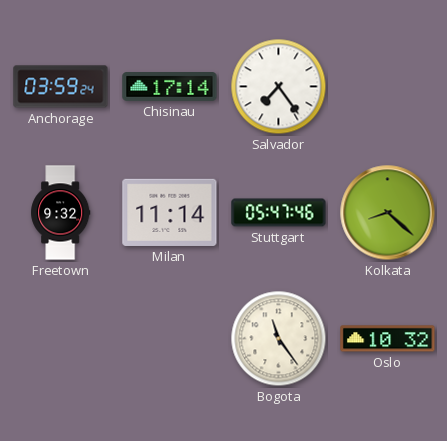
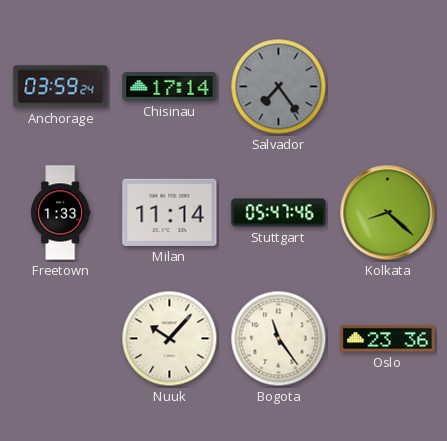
Salvador dial: white -> grey
Freetown: 9:32 -> 1:33
Nuuk: none -> 10:07
Oslo: 10:32 -> 23:36
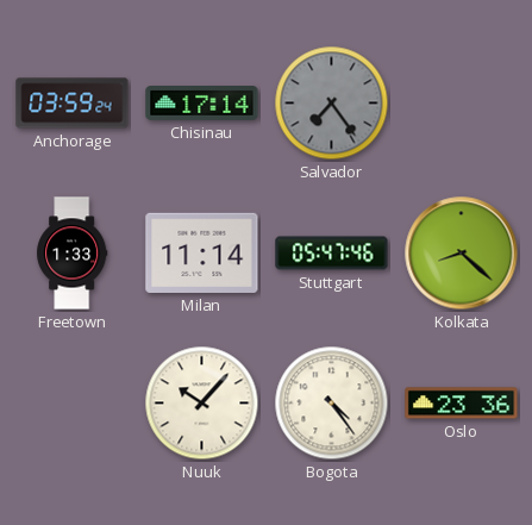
Bogota: 11:24 -> 4:24
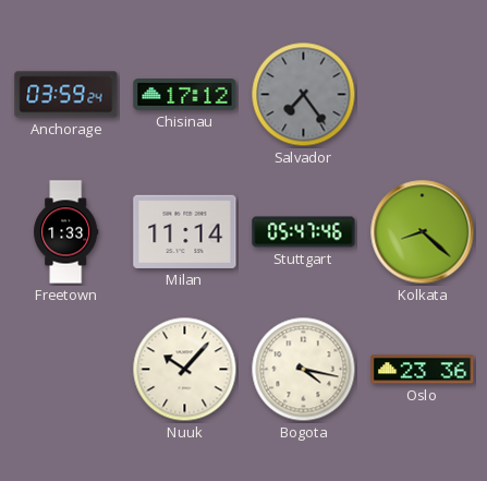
Chisinau: 17:14 -> 17:12
Bogota: 4:24 -> 4:17
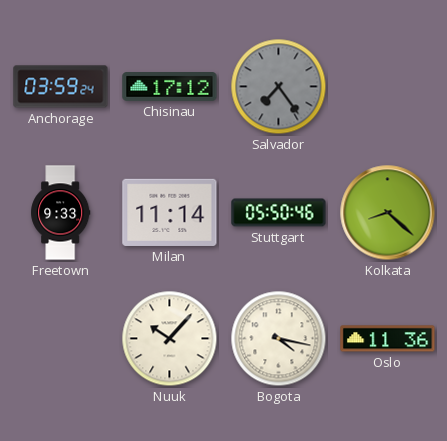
Freetown: 1:33 -> 9:33
Stuttgart: 05:47 -> 05:50
Oslo: 23:36 -> 11:36
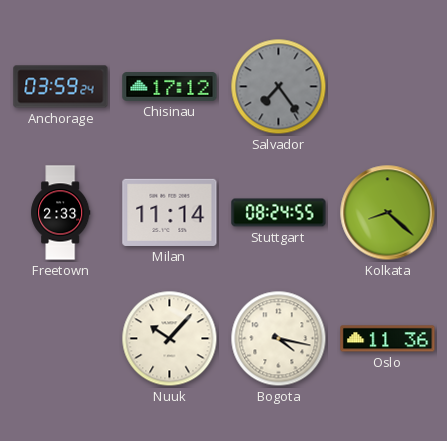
Freetown: 9:33 -> 2:33
Stuttgart: 05:50 -> 08:24
